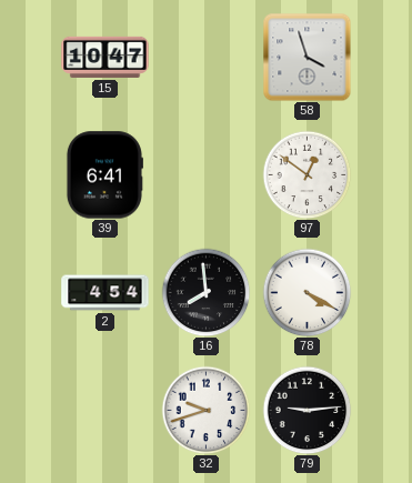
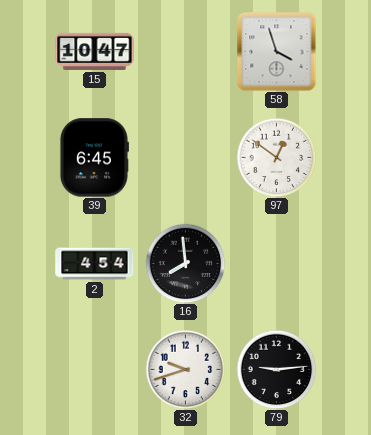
39: 6:41 -> 6:45
78: 4:20 -> none
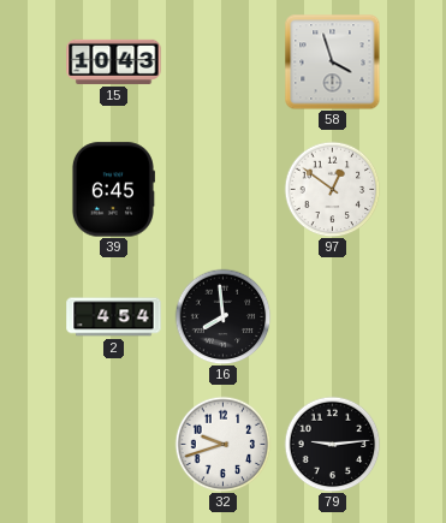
15: 10:47 -> 10:43
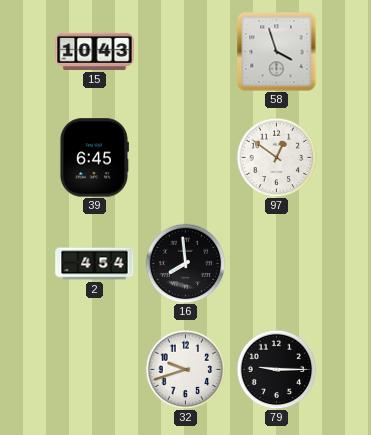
79: 9:14 -> 9:15
